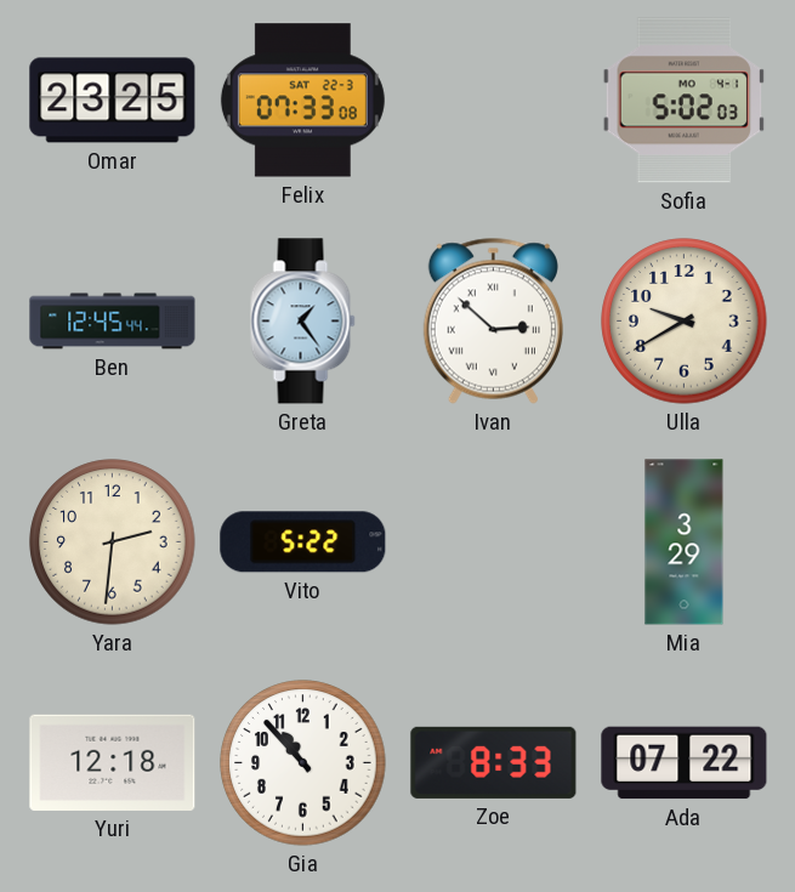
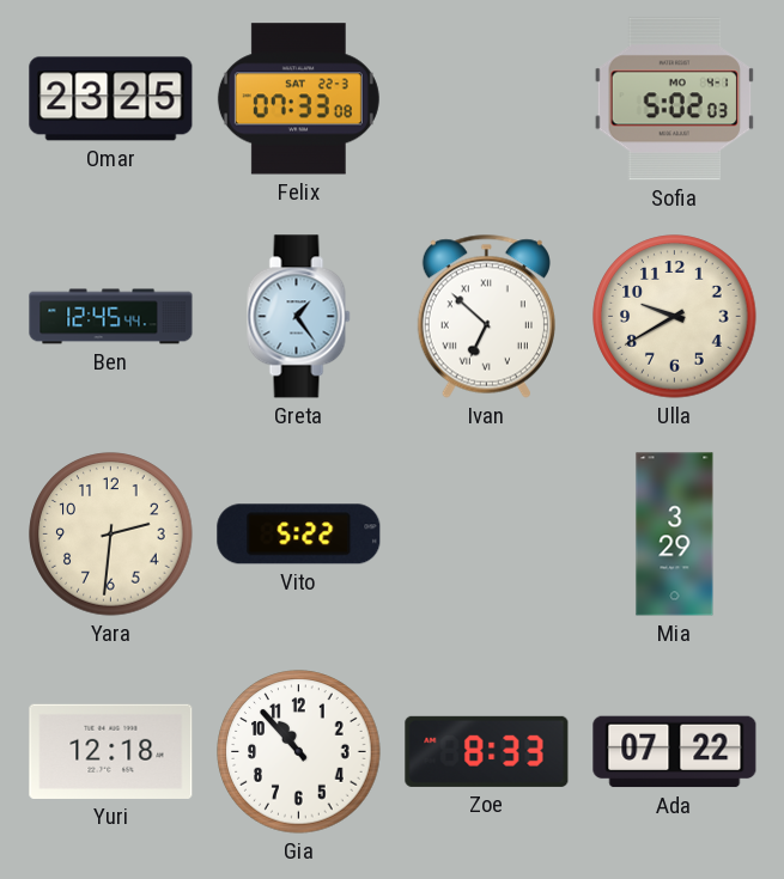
Ivan: 2:52 -> 6:52
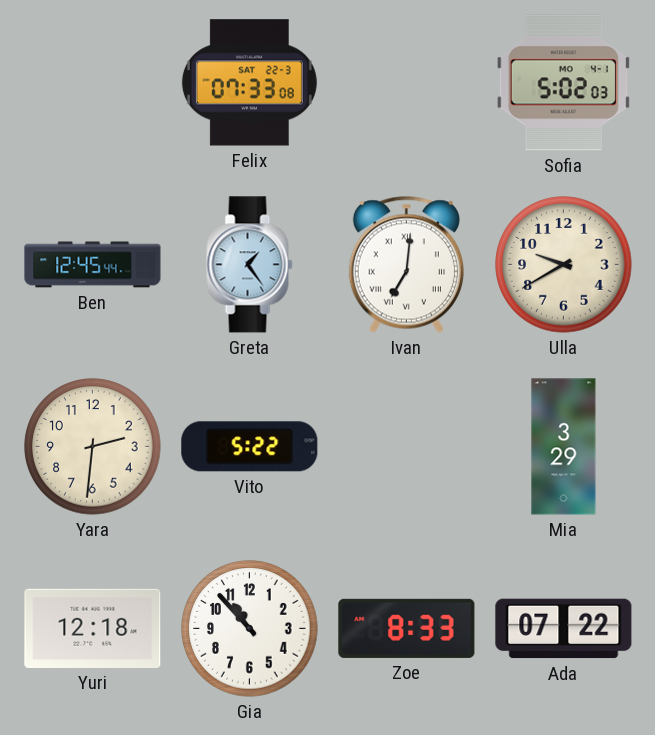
Omar: 23:25 -> none
Ivan: 6:52 -> 7:01
